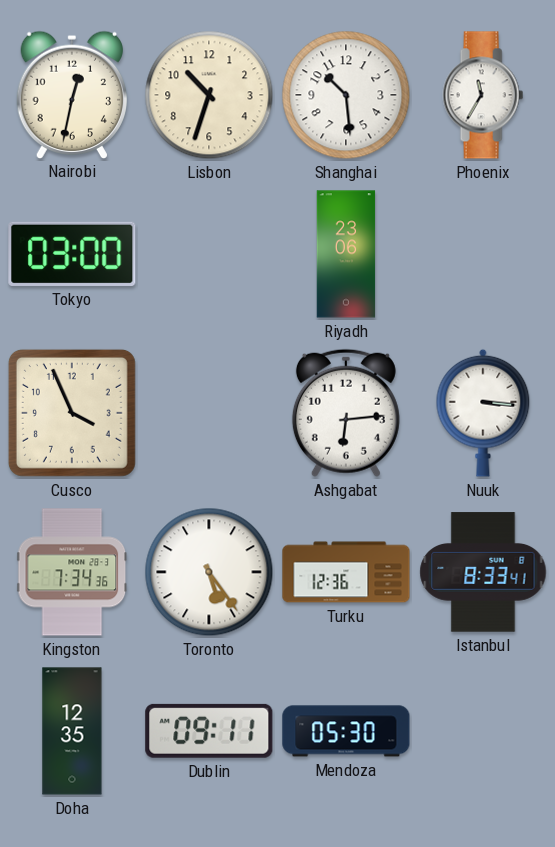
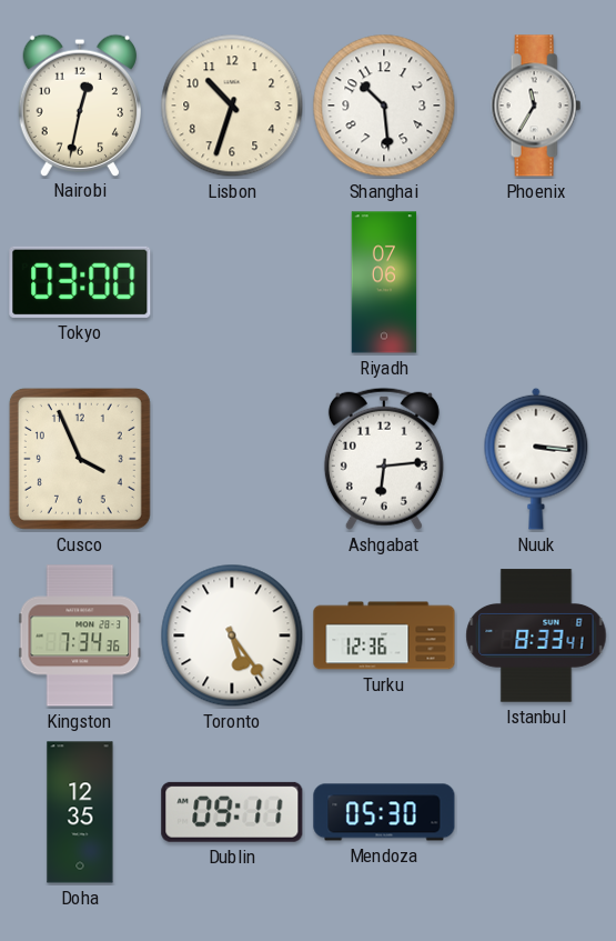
Riyadh: 23:06 -> 07:06
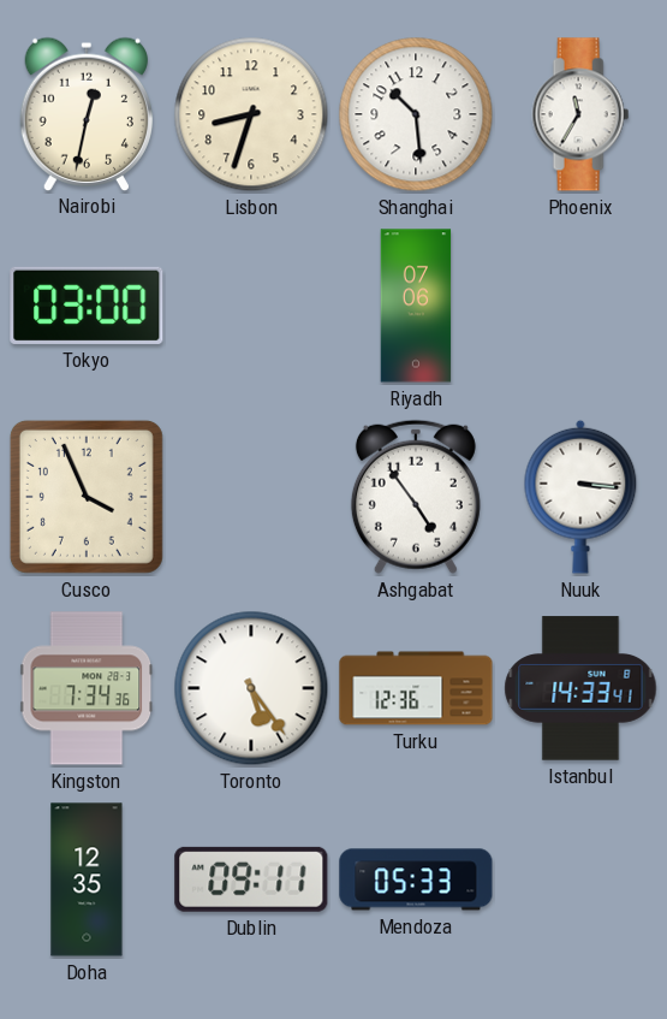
Lisbon: 10:33 -> 8:33
Ashgabat: 6:14 -> 4:54
Istanbul: 8:33 -> 14:33
Mendoza: 05:30 -> 05:33
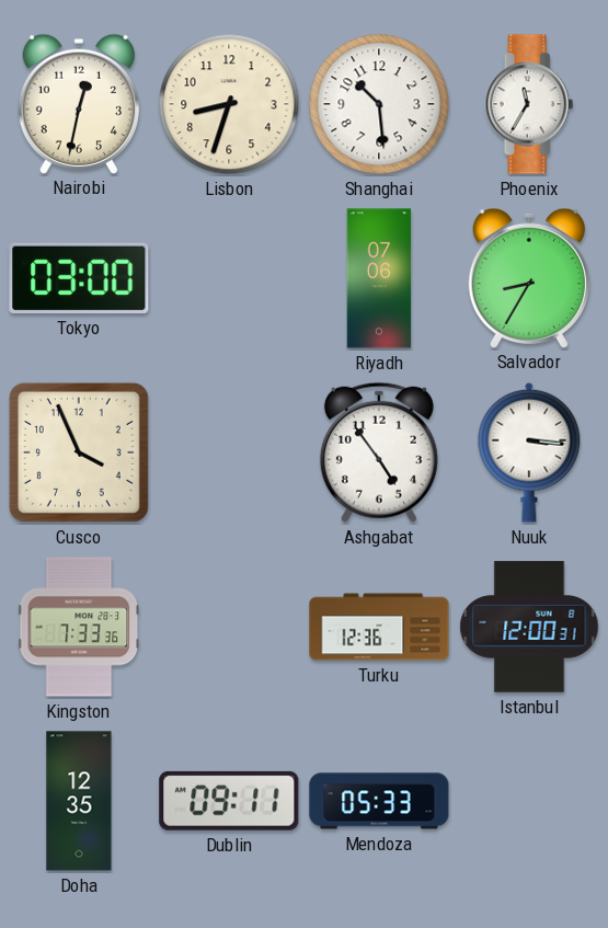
Salvador: none -> 8:35
Kingston: 7:34 -> 7:33
Toronto: 5:24 -> none
Istanbul: 14:33 -> 12:00
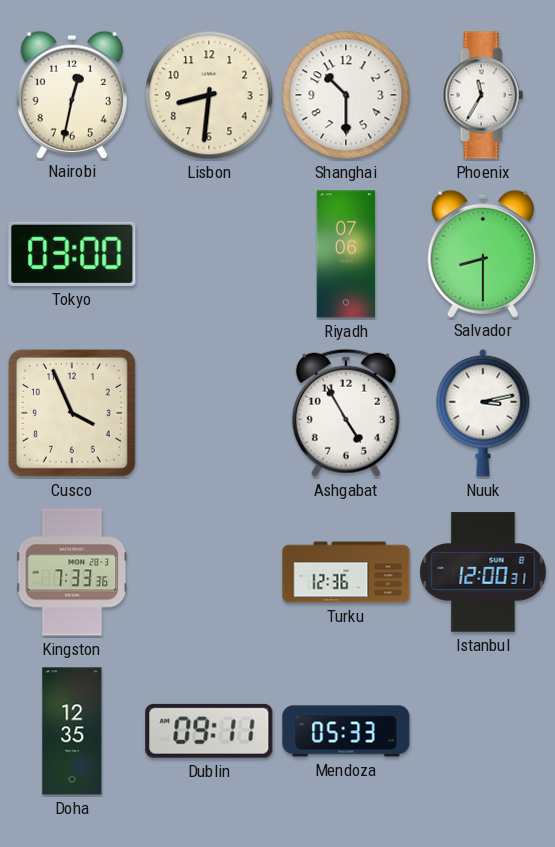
Lisbon: 8:33 -> 8:31
Shanghai: 10:29 -> 10:30
Salvador: 8:35 -> 8:30
Ashgabat: 4:54 -> 4:55
Nuuk: 3:16 -> 3:13
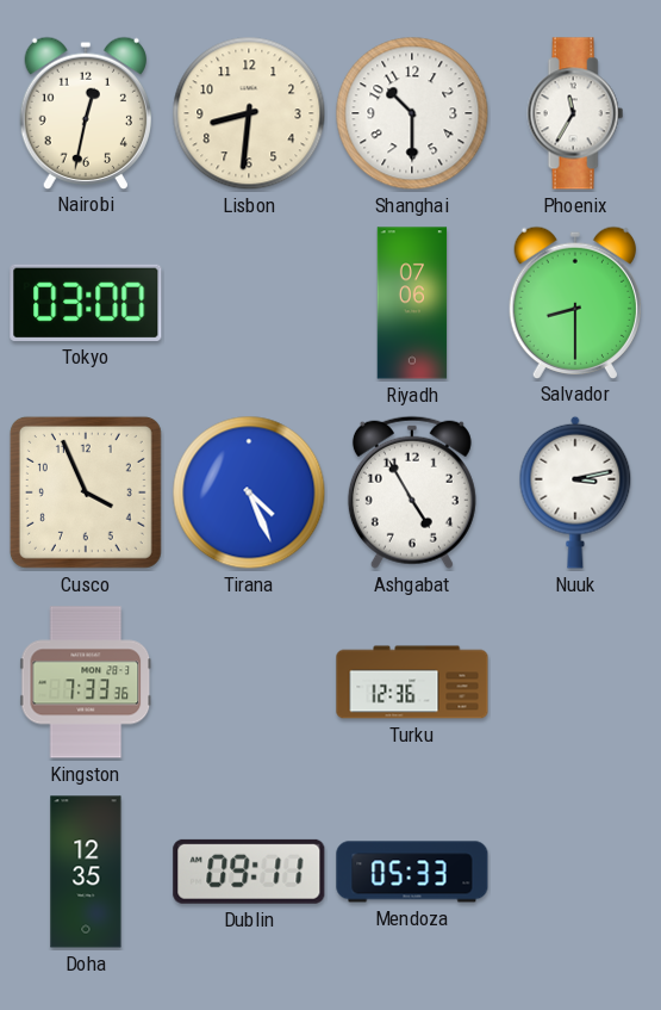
Tirana: none -> 4:26
Istanbul: 12:00 -> none
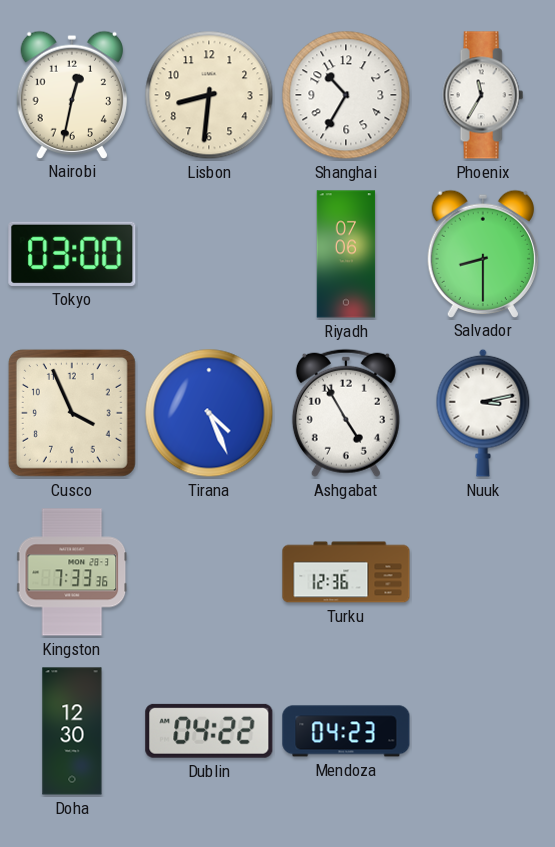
Shanghai: 10:30 -> 10:35
Doha: 12:35 -> 12:30
Dublin: 09:11 -> 04:22
Mendoza: 05:33 -> 04:23
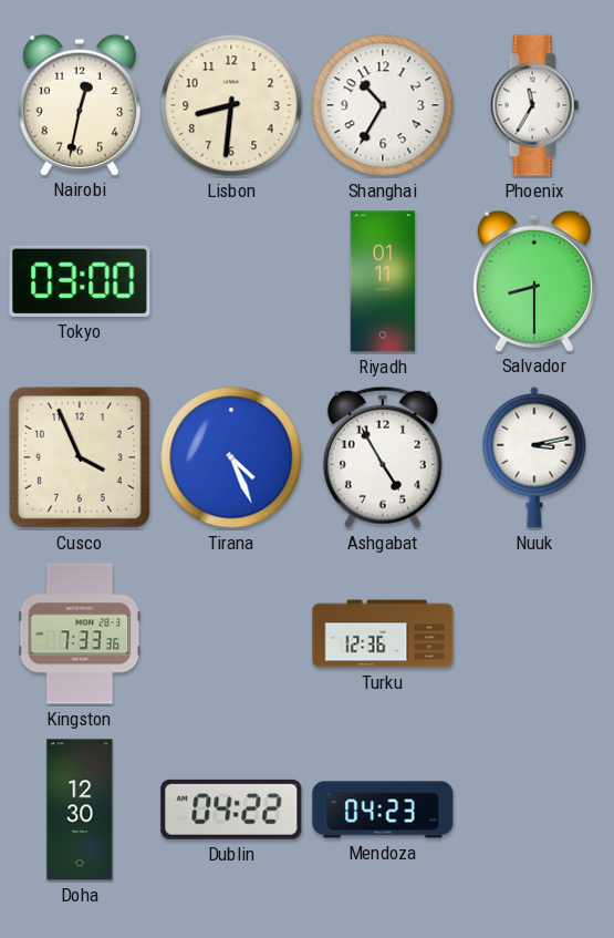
Riyadh: 07:06 -> 01:11
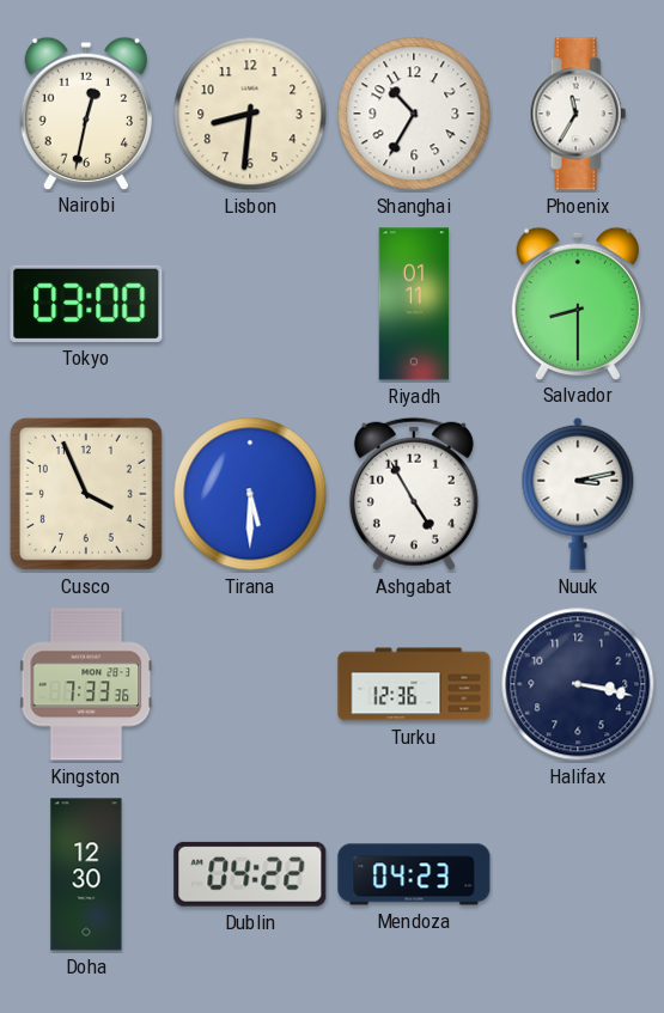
Tirana: 4:26 -> 5:30
Halifax: none -> 3:17
